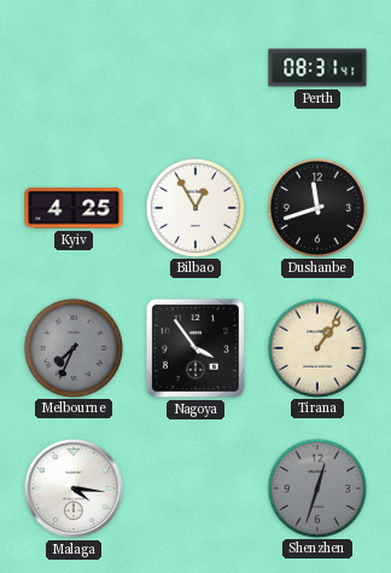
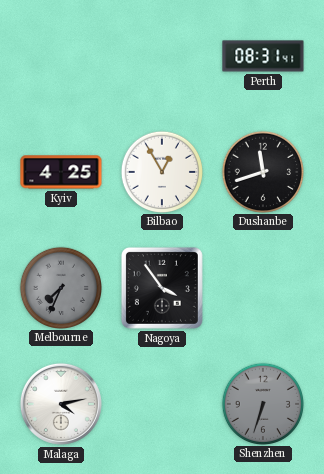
Tirana: 1:06 -> none
Malaga: 4:16 -> 4:13
Shenzhen: 12:33 -> 6:33
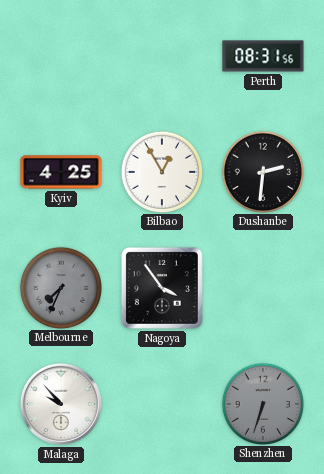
Perth: 08:31:41 -> 08:31:56
Dushanbe: 11:42 -> 2:31
Malaga: 4:13 -> 9:53
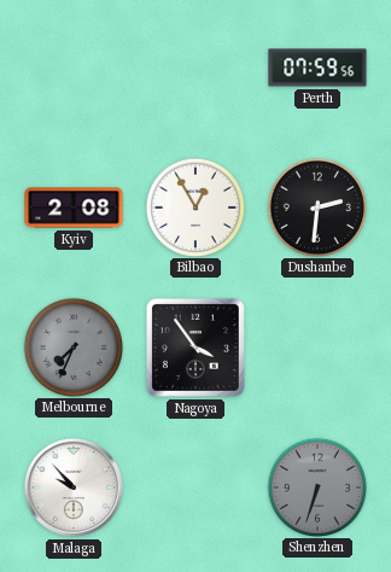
Perth: 08:31 -> 07:59
Kyiv: 4:25 -> 2:08
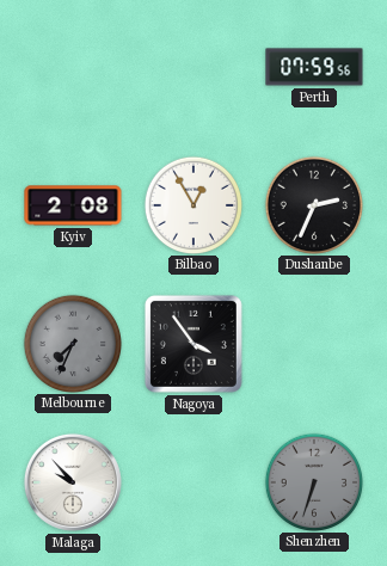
Dushanbe: 2:31 -> 2:34
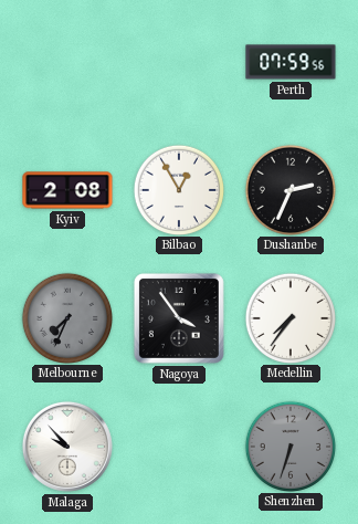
Medellin: none -> 7:36
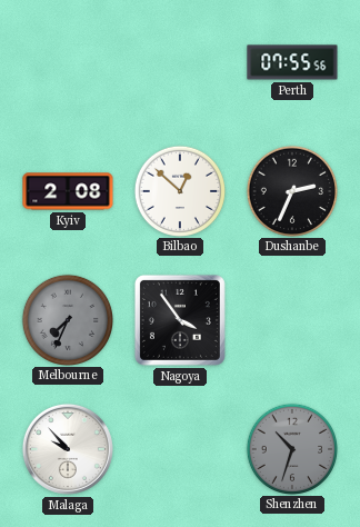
Perth: 07:59 -> 07:55
Bilbao: 12:55 -> 12:52
Medellin: 7:36 -> none
Shenzhen: 6:33 -> 10:33
